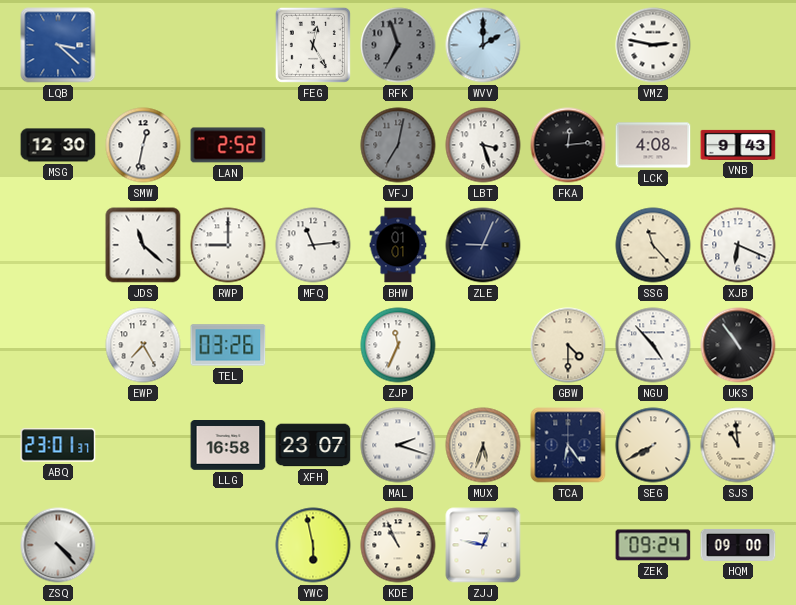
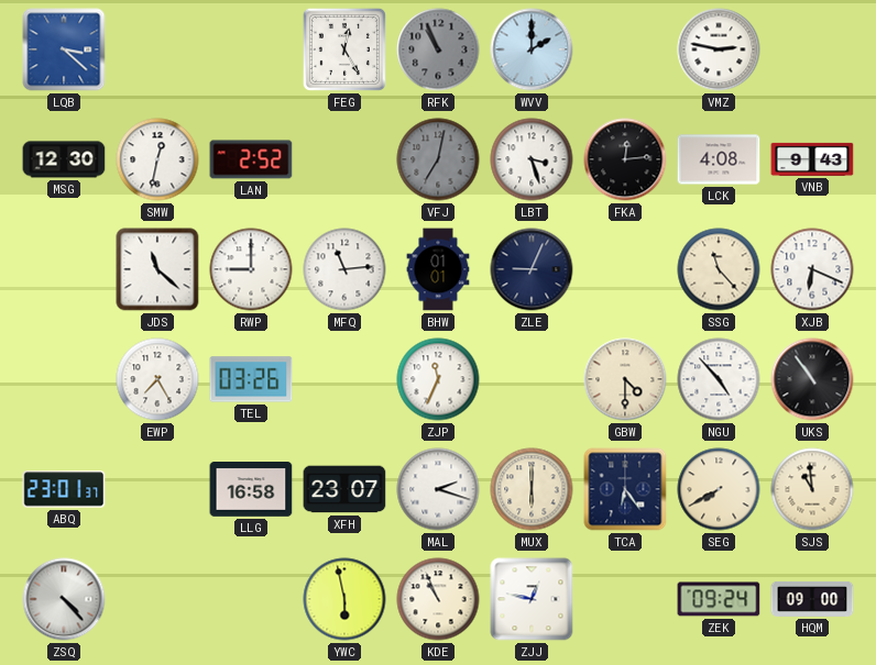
RFK: 6:57 -> 10:56
MUX: 5:33 -> 6:00
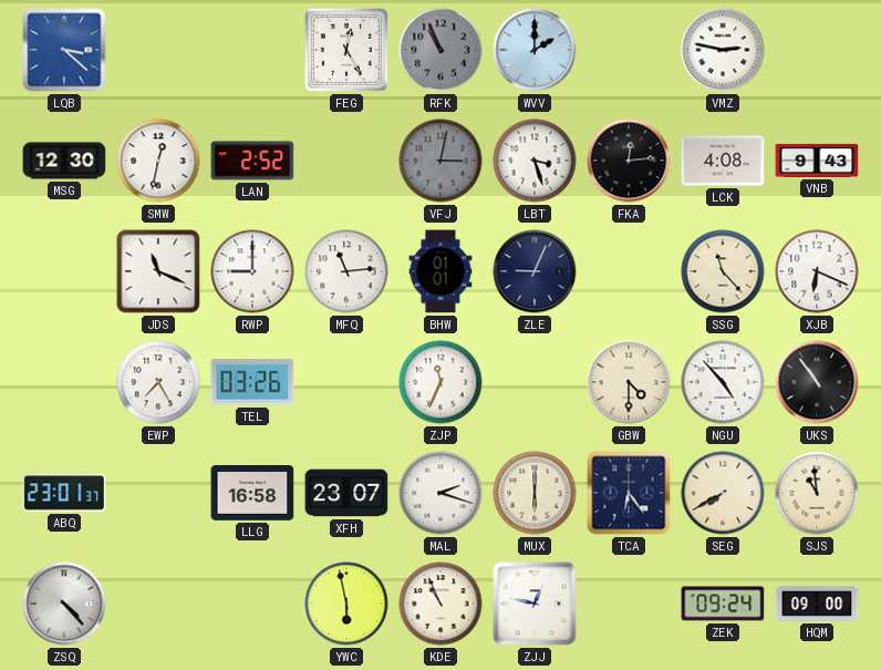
VFJ: 7:02 -> 3:02
JDS: 11:22 -> 11:19
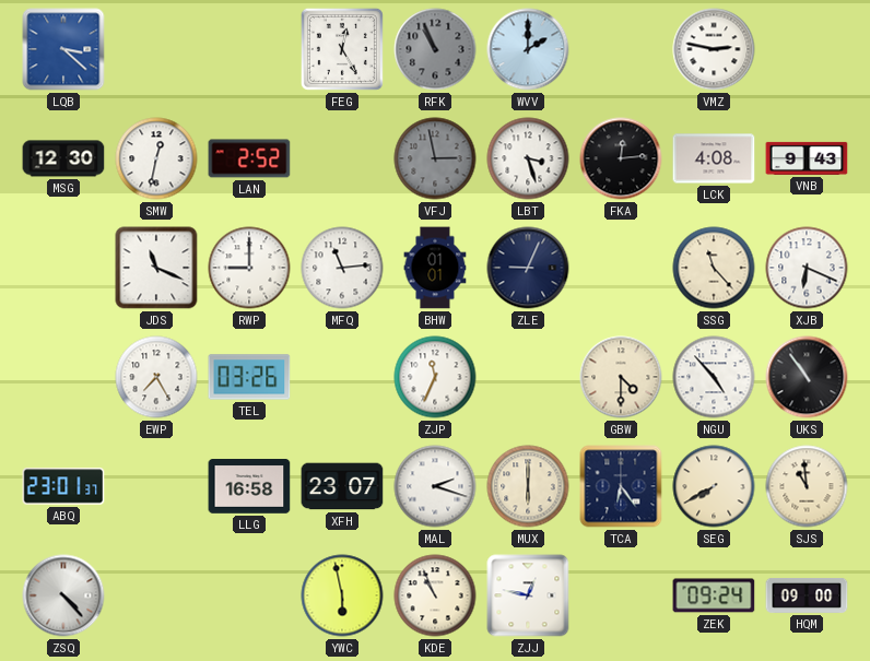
VFJ: 3:02 -> 2:58
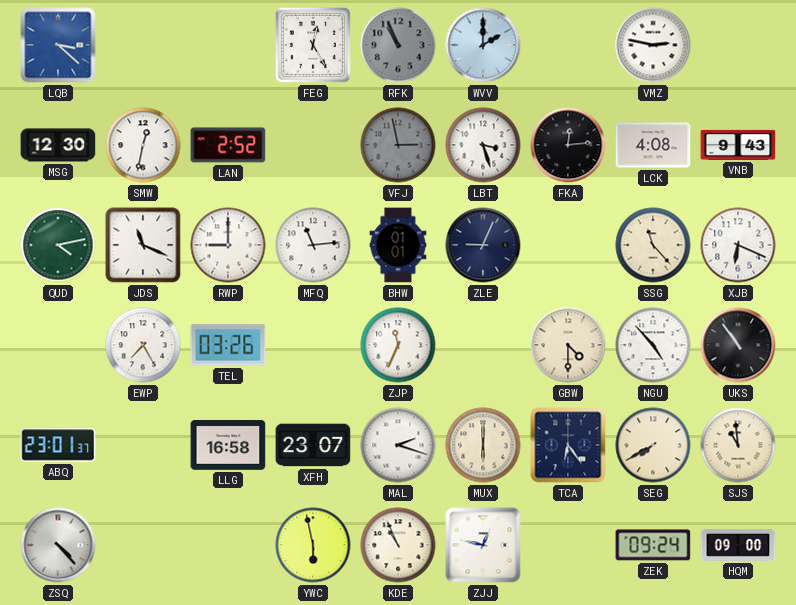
QUD: none -> 4:13
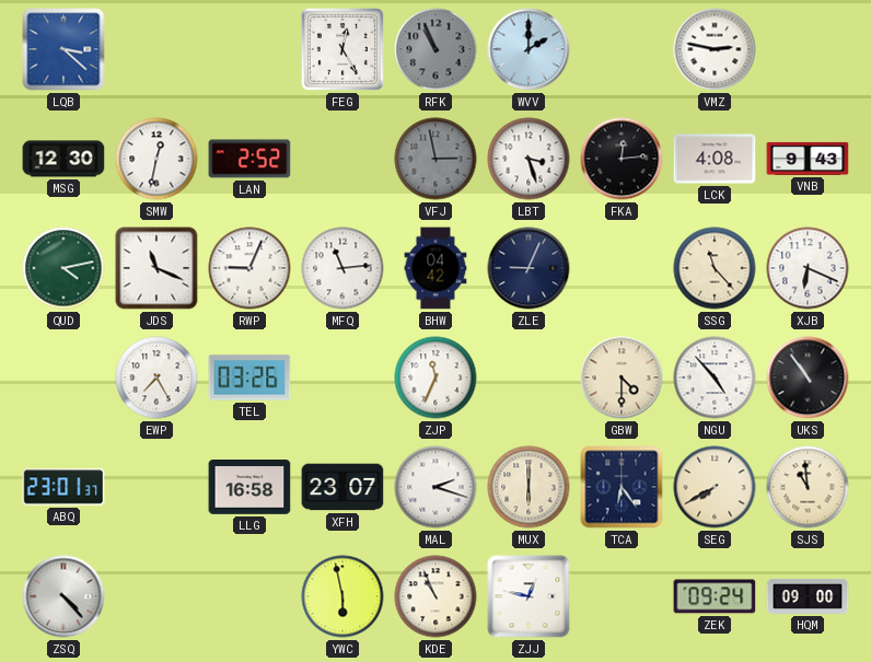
RWP: 9:00 -> 9:04
BHW: 01:01 -> 04:42
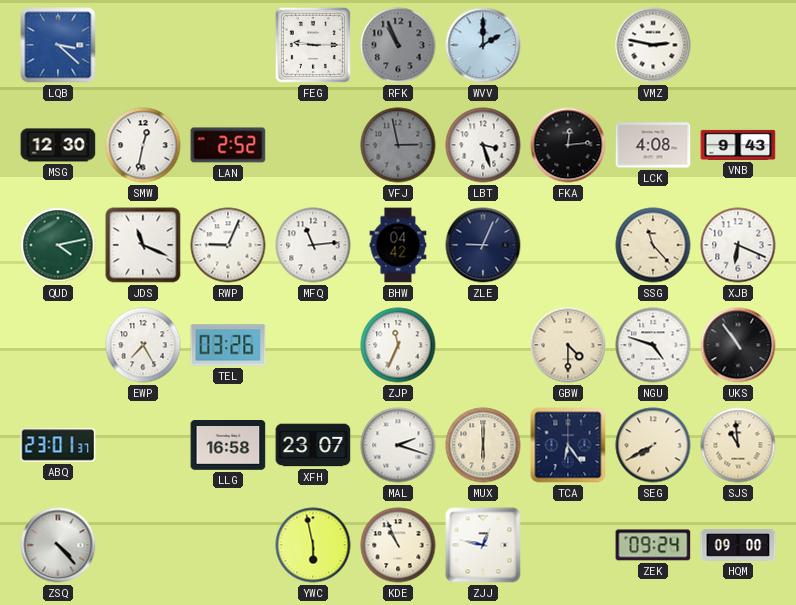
FEG: 12:25 -> 9:15
NGU: 4:53 -> 4:48
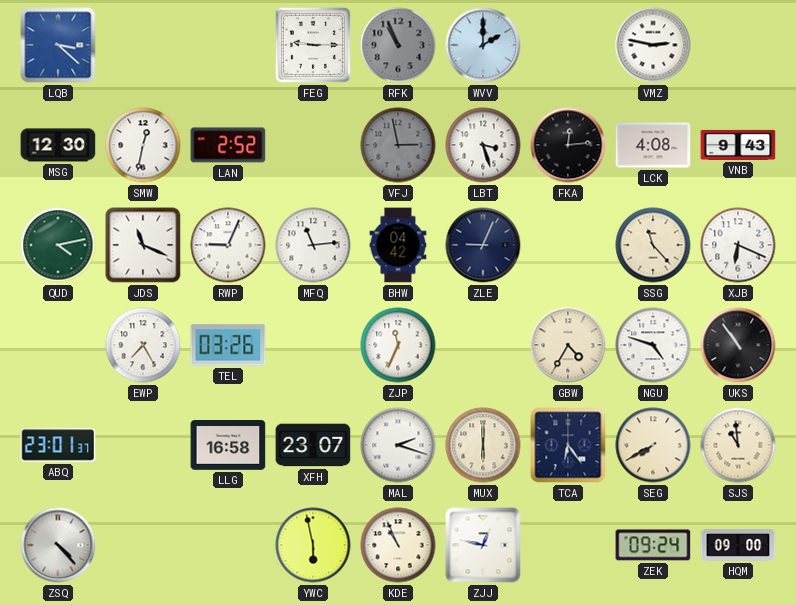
GBW: 4:30 -> 4:35
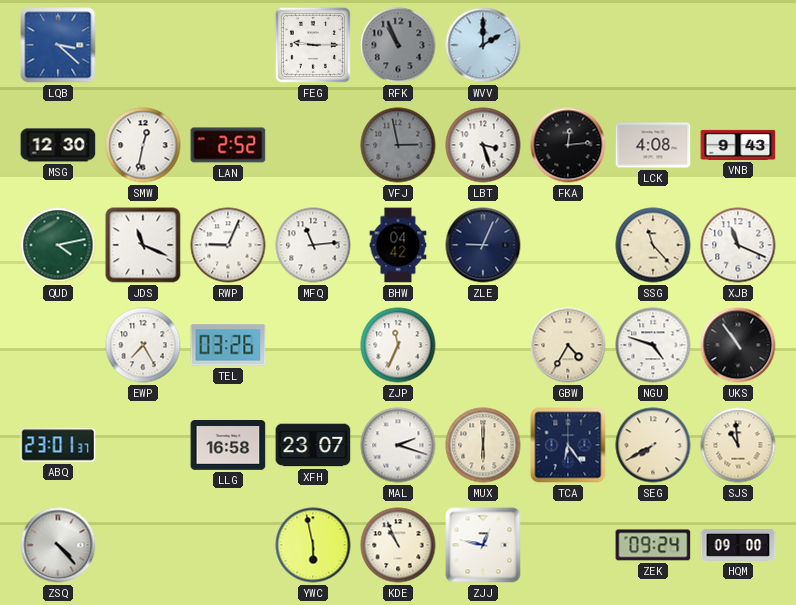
VMZ: 2:47 -> none
XJB: 6:19 -> 11:19
